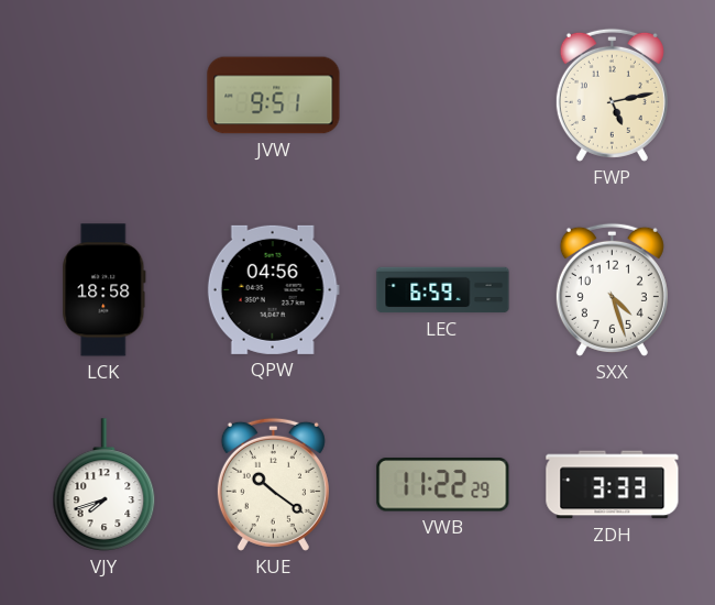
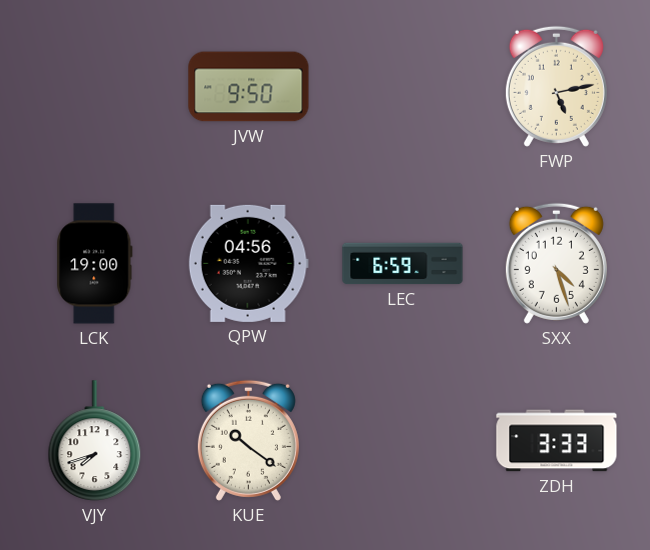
JVW: 9:51 -> 9:50
LCK: 18:58 -> 19:00
VWB: 11:22 -> none
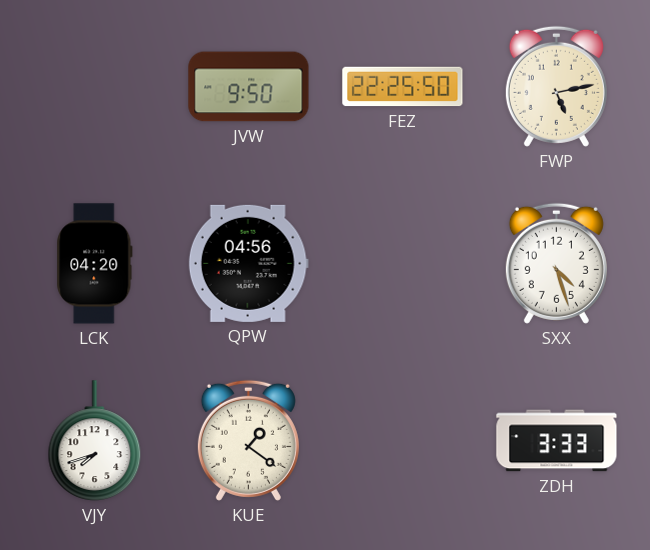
FEZ: none -> 22:25
LCK: 19:00 -> 04:20
LEC: 6:59 -> none
KUE: 10:21 -> 1:21
